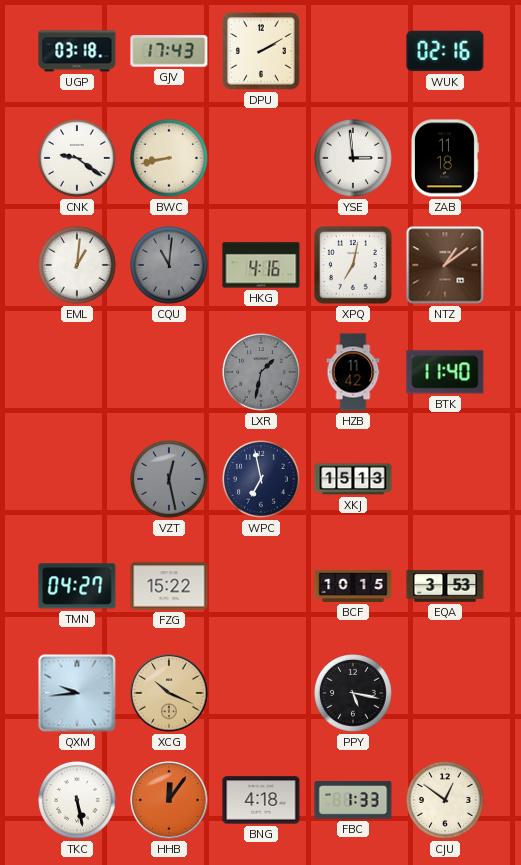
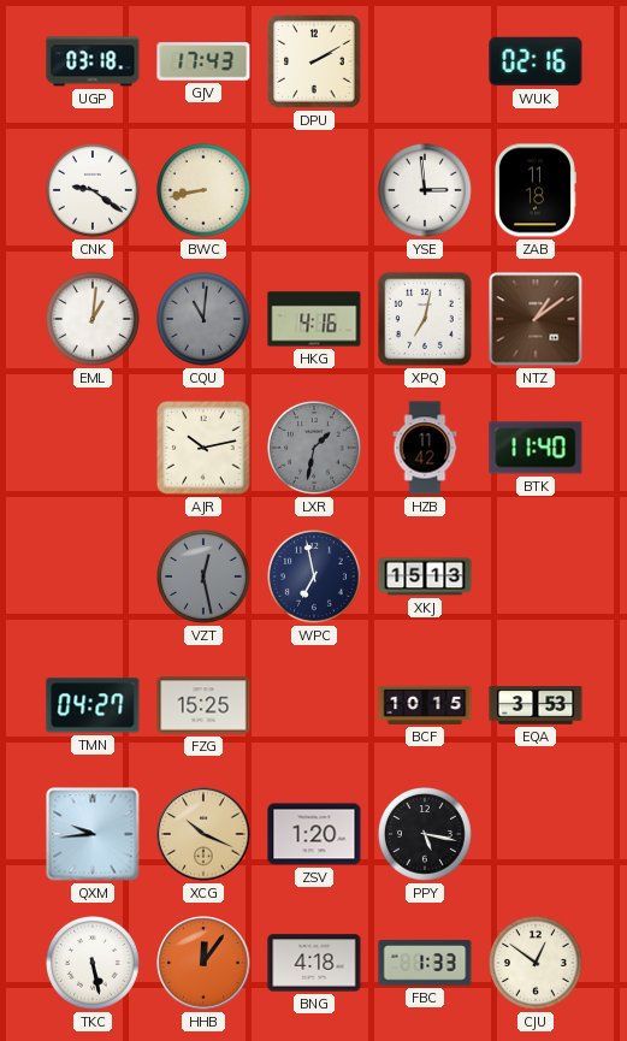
AJR: none -> 10:13
FZG: 15:22 -> 15:25
ZSV: none -> 1:20
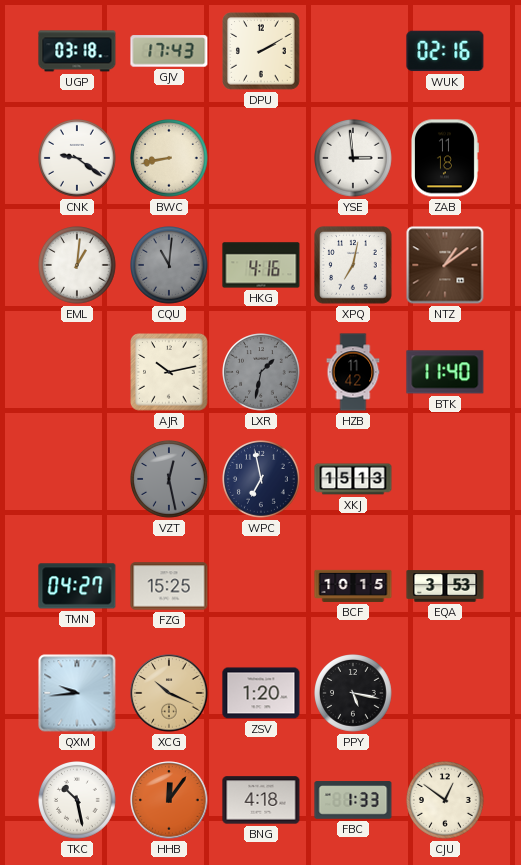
TKC: 5:28 -> 10:28
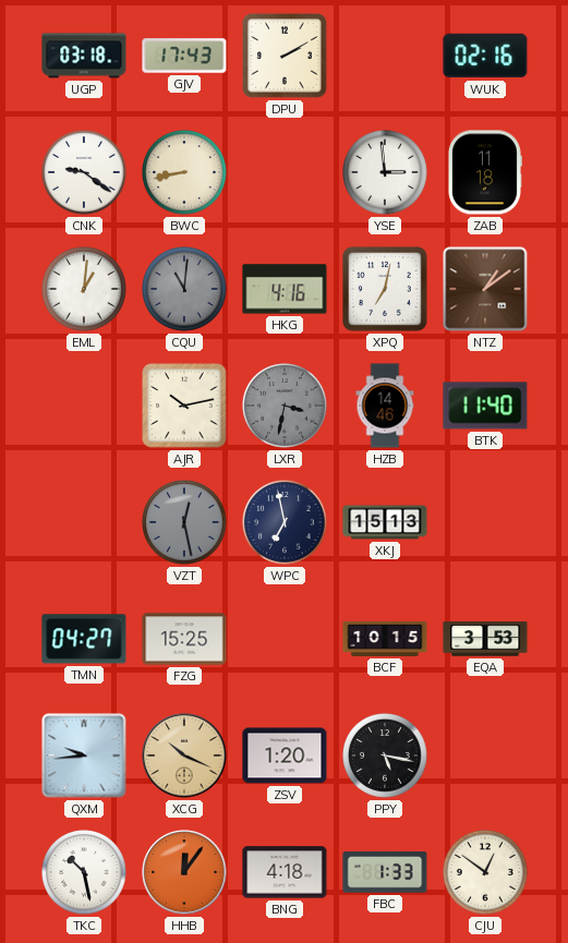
LXR: 1:32 -> 3:32
HZB: 11:42 -> 14:46
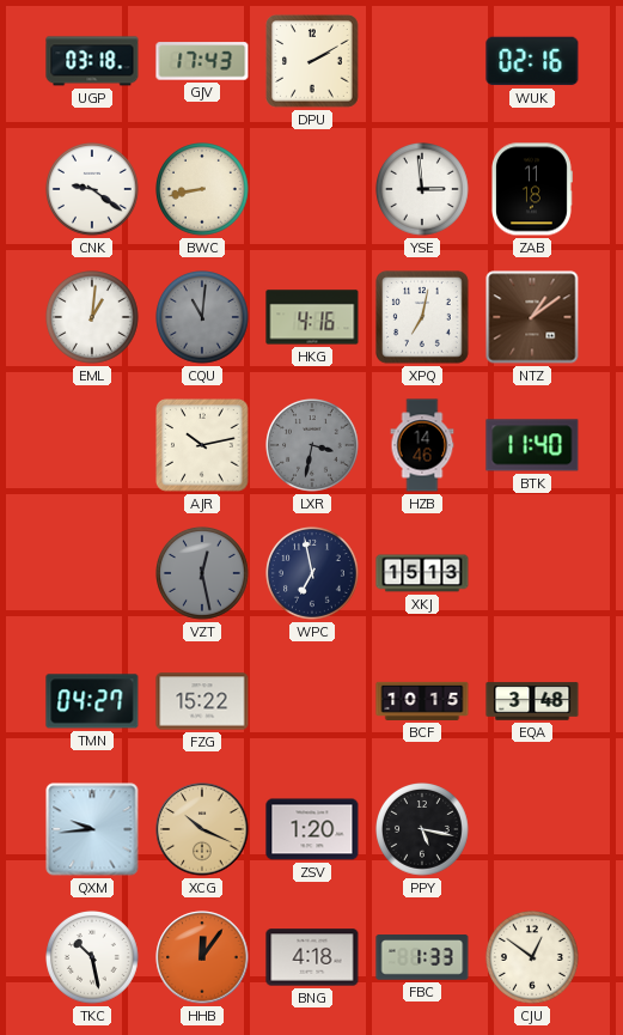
FZG: 15:25 -> 15:22
EQA: 3:53 -> 3:48
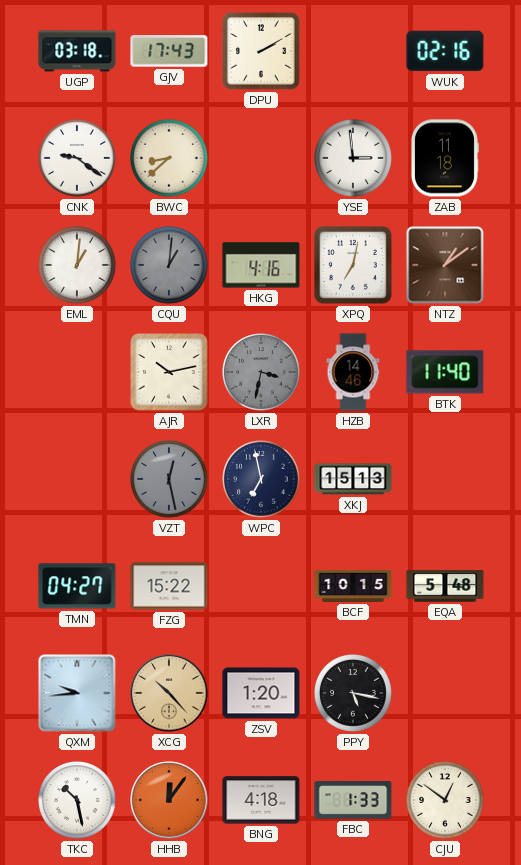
BWC: 8:43 -> 8:38
CQU: 11:01 -> 1:01
EQA: 3:48 -> 5:48
XCG: 10:19 -> 10:23
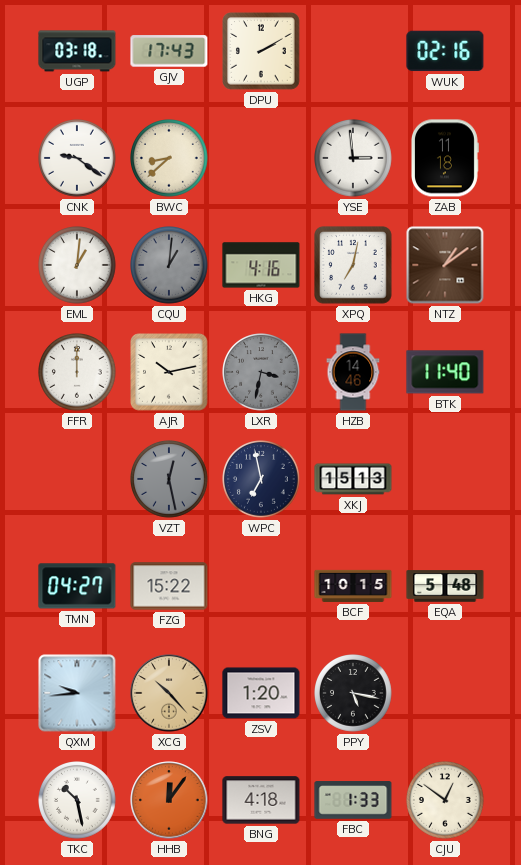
FFR: none -> 12:00
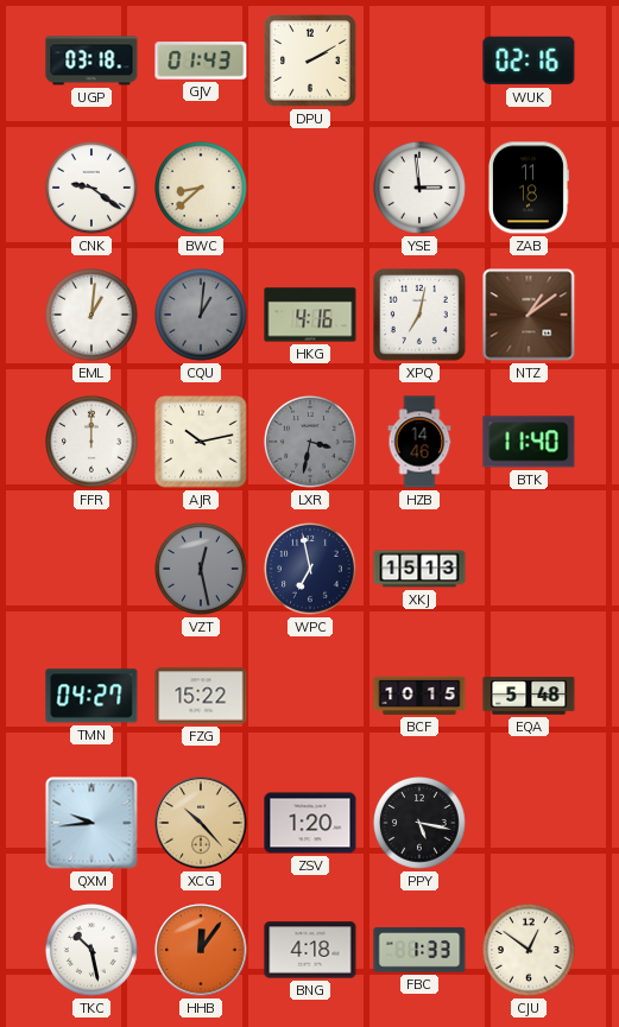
GJV: 17:43 -> 01:43
